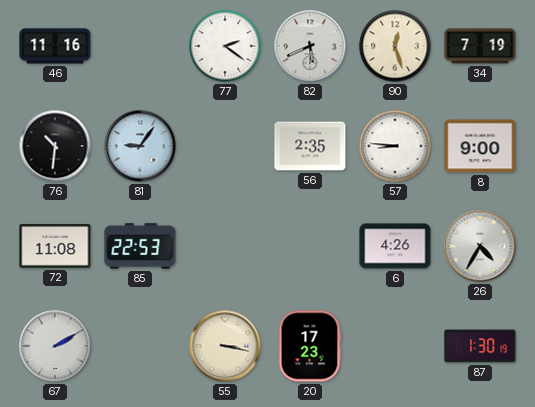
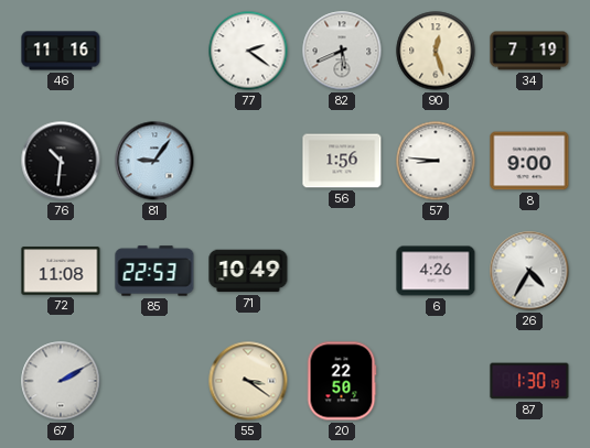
56: 2:35 -> 1:56
71: none -> 10:49
55: 3:17 -> 3:21
20: 17:23 -> 22:50
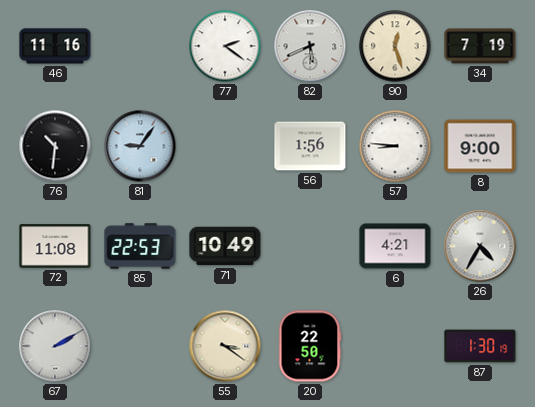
6: 4:26 -> 4:21
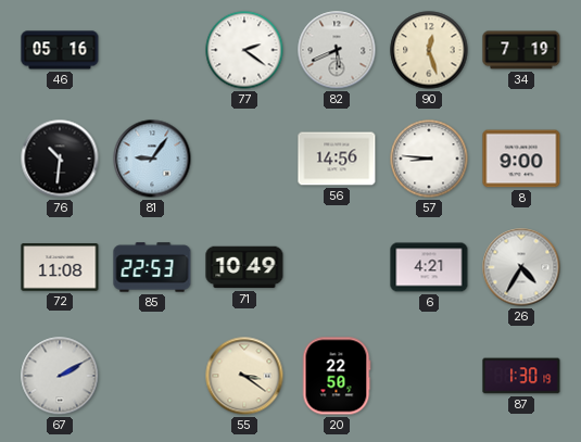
46: 11:16 -> 05:16
56: 1:56 -> 14:56
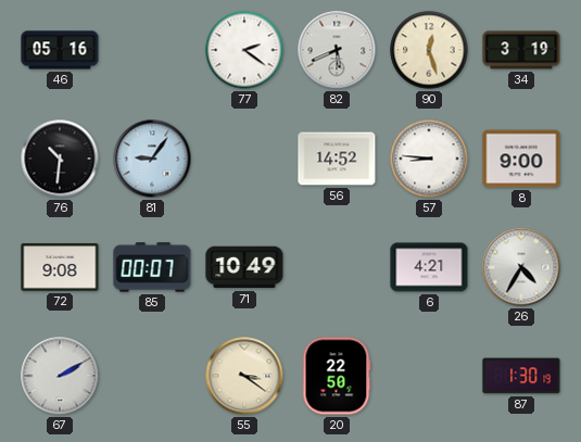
34: 7:19 -> 3:19
56: 14:56 -> 14:52
72: 11:08 -> 9:08
85: 22:53 -> 00:07
